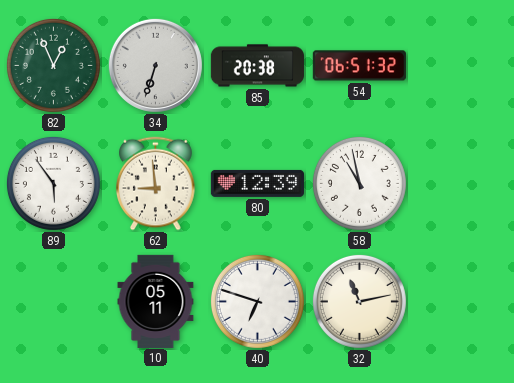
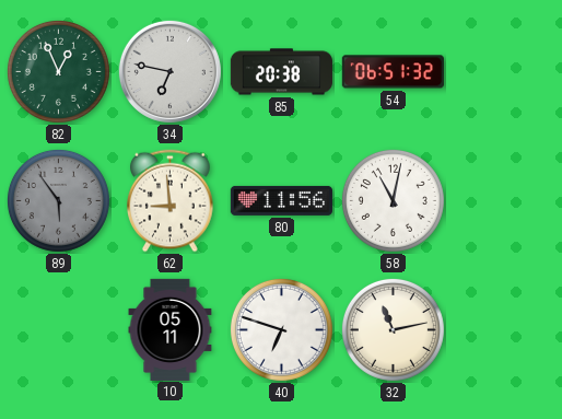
34: 6:33 -> 6:47
89 dial: white -> grey
80: 12:39 -> 11:56
58: 10:58 -> 11:02
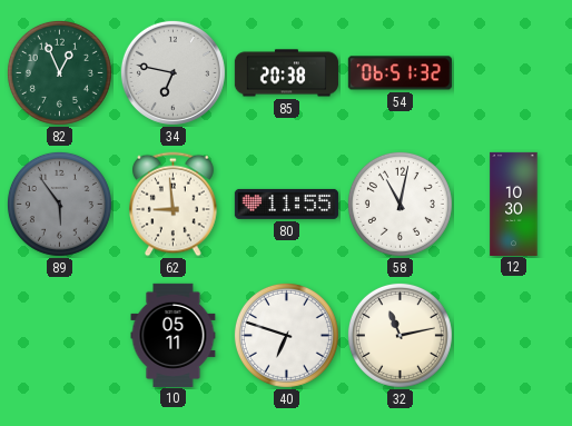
80: 11:56 -> 11:55
12: none -> 10:30
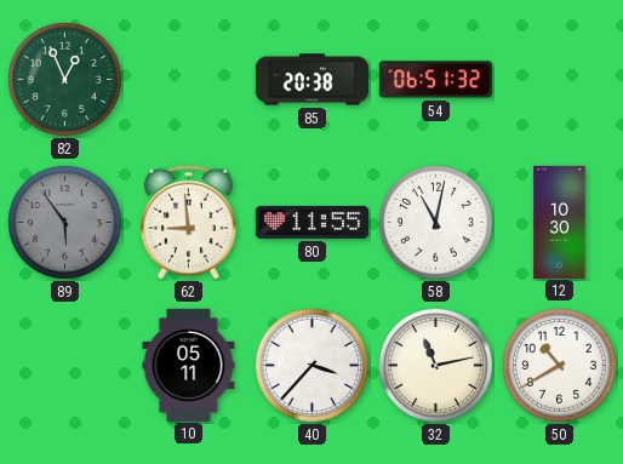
34: 6:47 -> none
40: 6:48 -> 3:37
50: none -> 10:40
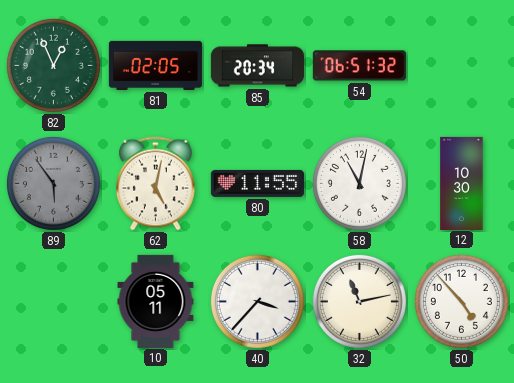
81: none -> 02:05
85: 20:38 -> 20:34
62: 8:59 -> 5:02
50: 10:40 -> 4:53
